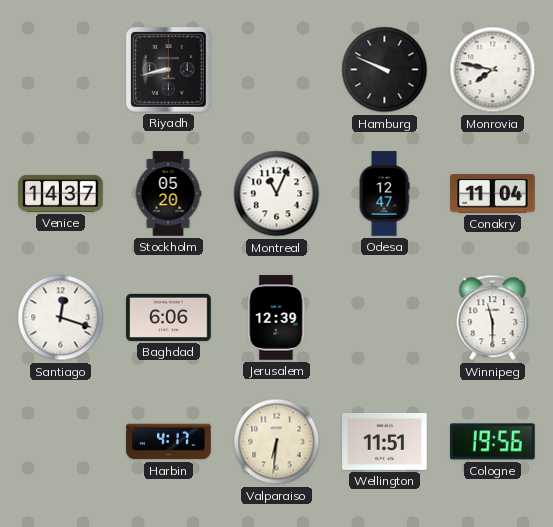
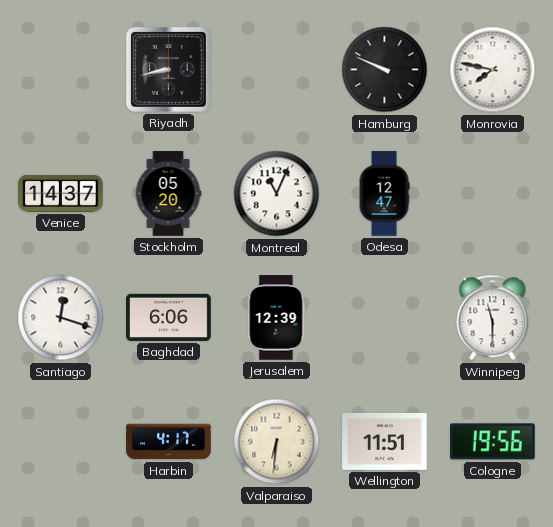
Conakry: 11:04 -> none
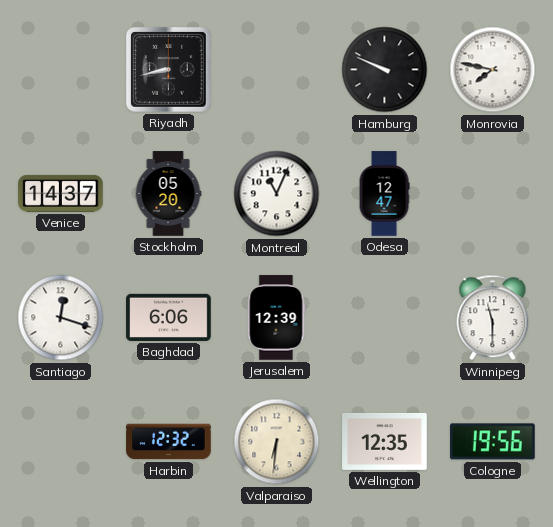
Harbin: 4:17 -> 12:32
Wellington: 11:51 -> 12:35
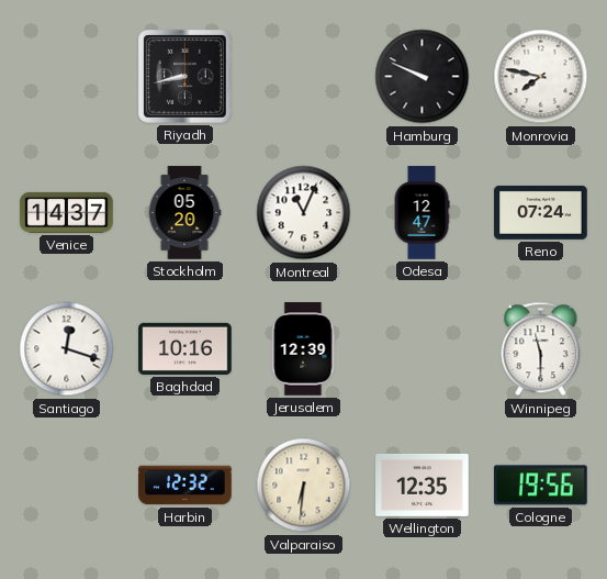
Reno: none -> 07:24
Baghdad: 6:06 -> 10:16
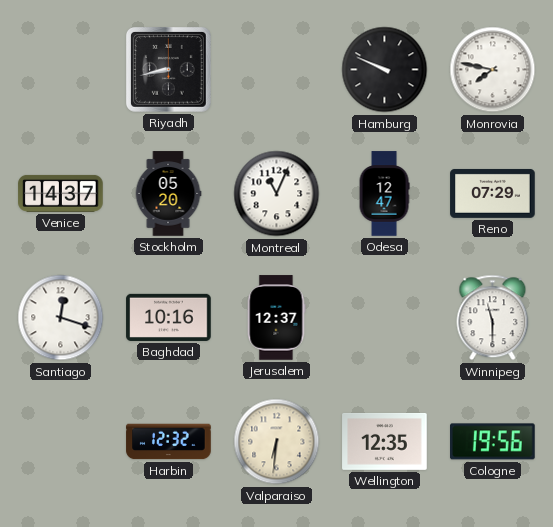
Reno: 07:24 -> 07:29
Jerusalem: 12:39 -> 12:37
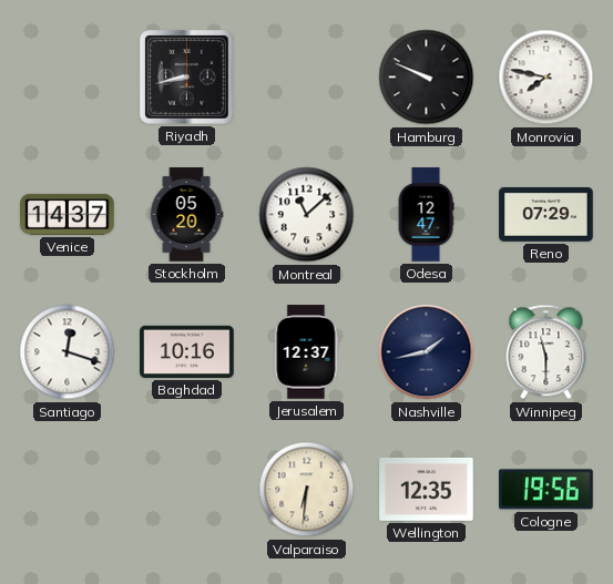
Montreal: 11:04 -> 11:08
Nashville: none -> 1:43
Harbin: 12:32 -> none
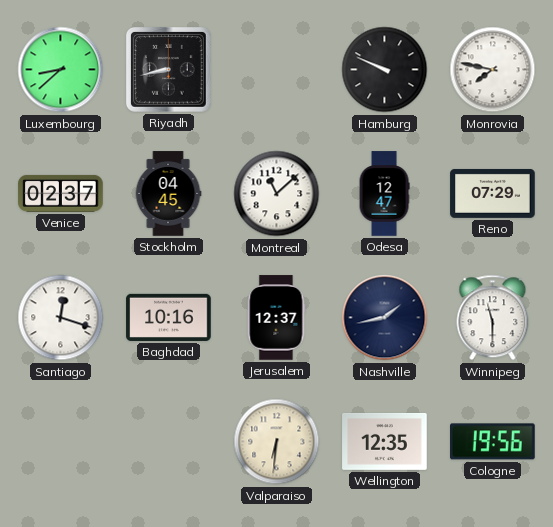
Luxembourg: none -> 8:38
Venice: 14:37 -> 02:37
Stockholm: 05:20 -> 04:45
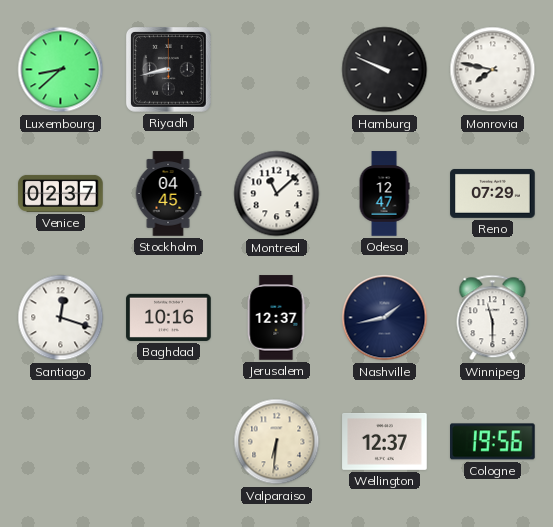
Wellington: 12:35 -> 12:37
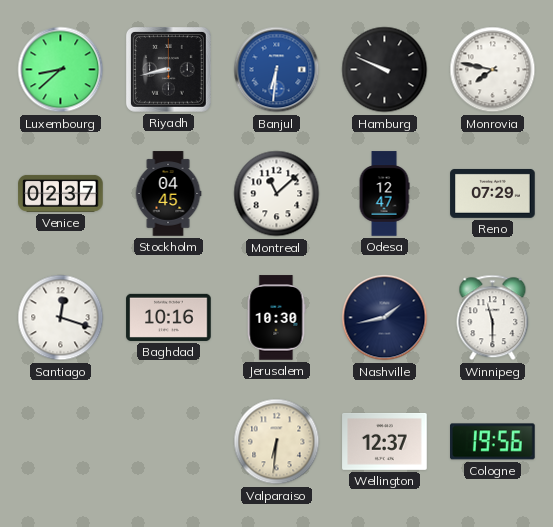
Banjul: none -> 6:31
Jerusalem: 12:37 -> 10:30
